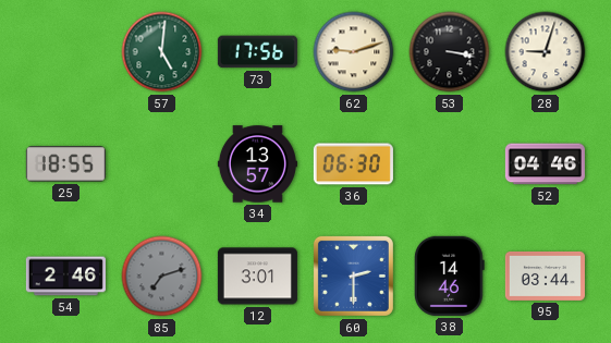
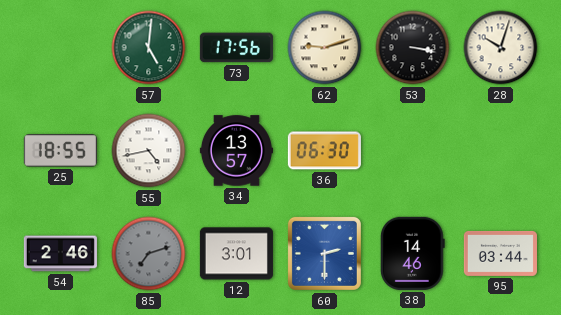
28: 9:03 -> 10:03
55: none -> 4:43
52: 04:46 -> none
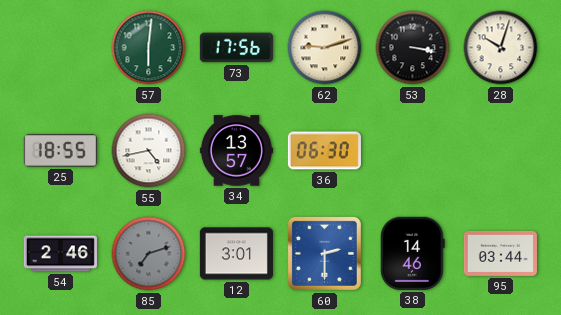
57: 5:01 -> 6:01
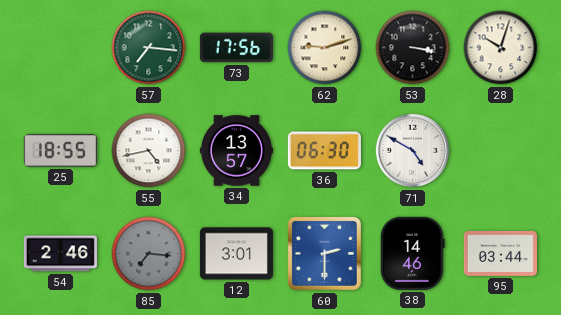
57: 6:01 -> 7:16
71: none -> 4:50
85: 7:12 -> 7:16
